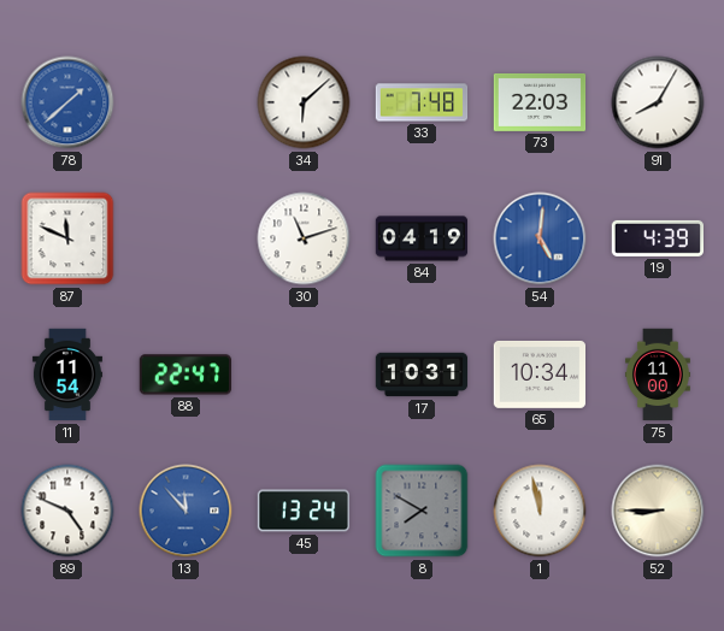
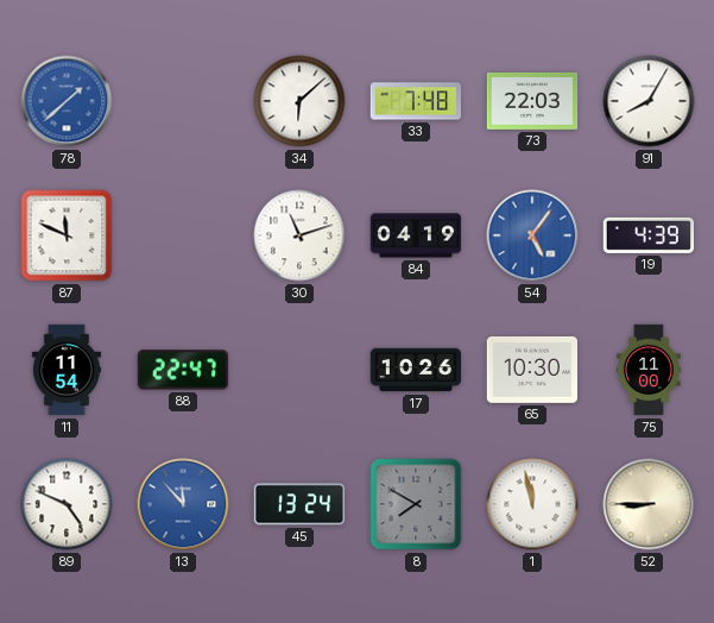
54: 5:01 -> 5:06
17: 10:31 -> 10:26
65: 10:34 -> 10:30
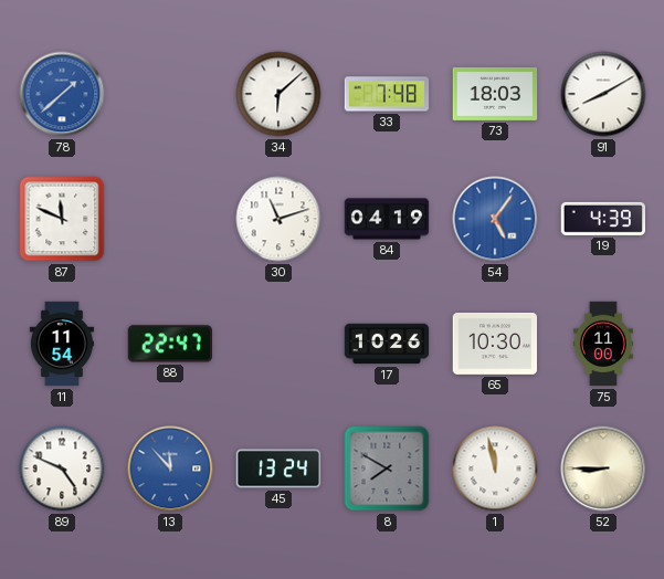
73: 22:03 -> 18:03
91: 8:05 -> 8:10
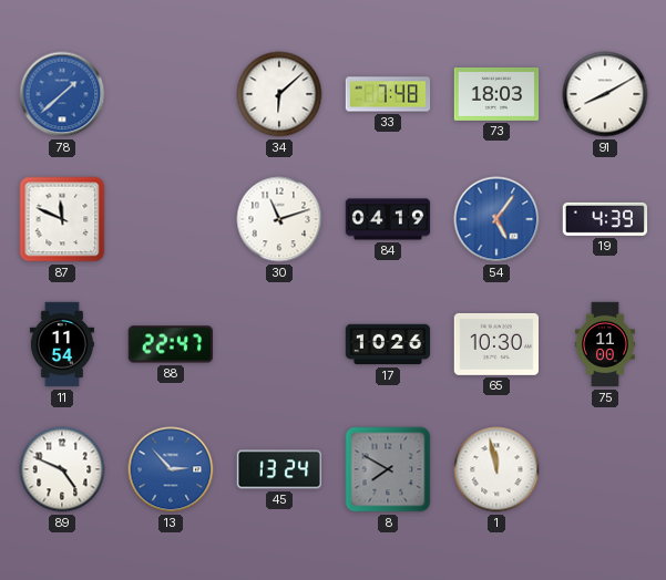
13: 11:53 -> 2:53
52: 8:45 -> none
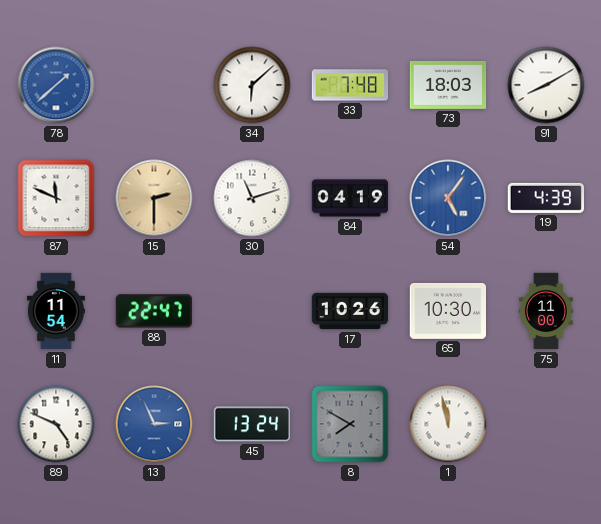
15: none -> 2:30
13: 2:53 -> 2:56
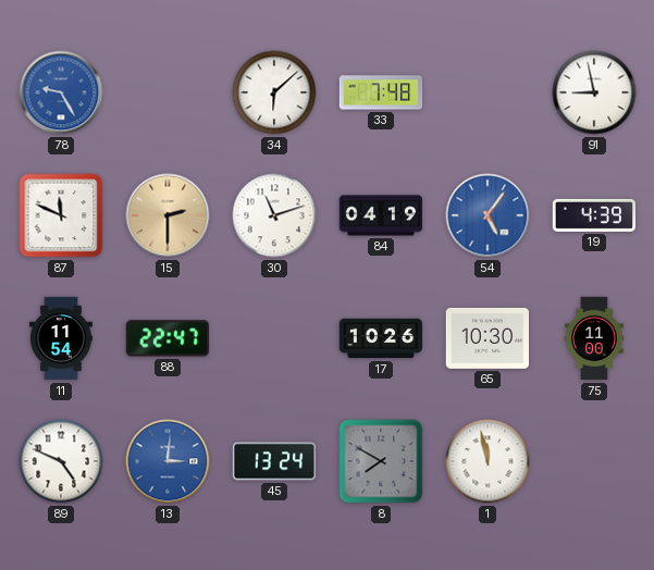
78: 1:38 -> 9:25
73: 18:03 -> none
91: 8:10 -> 8:58
13: 2:56 -> 3:01
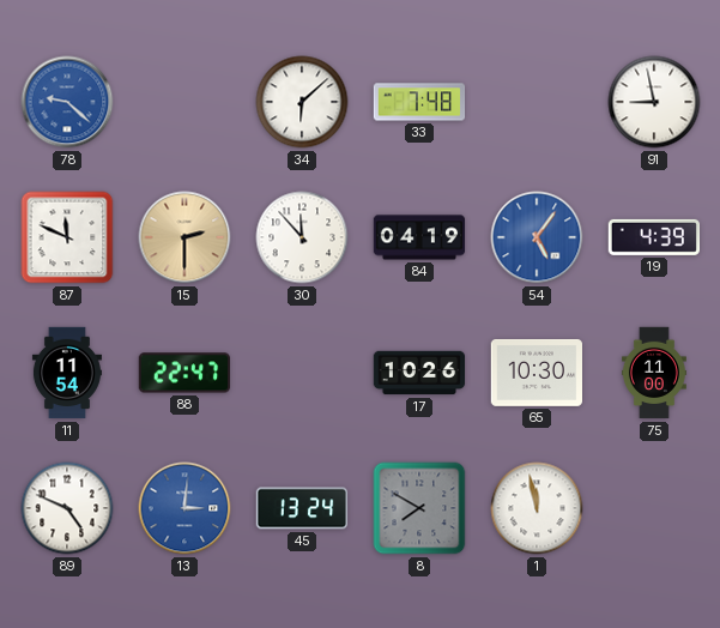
78: 9:25 -> 9:22
30: 11:12 -> 11:53
